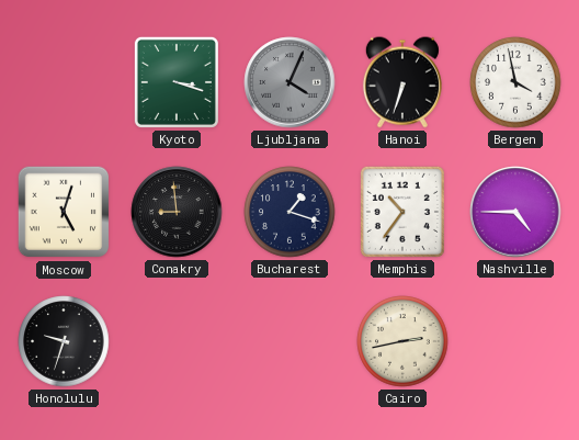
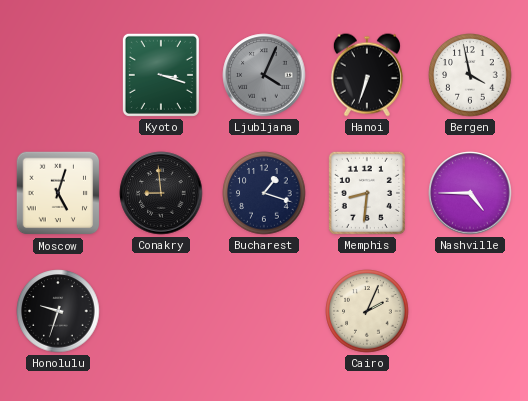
Memphis: 10:36 -> 8:31
Cairo: 2:43 -> 2:04
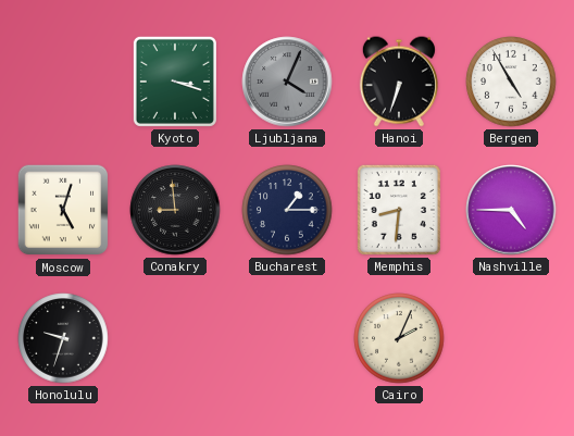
Bergen: 3:58 -> 4:55
Bucharest: 1:18 -> 1:15
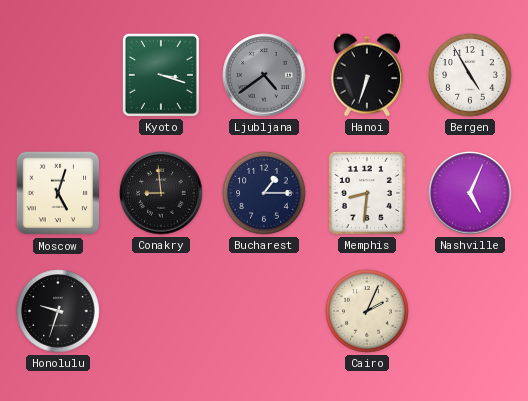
Ljubljana: 4:04 -> 4:39
Nashville: 4:45 -> 5:04
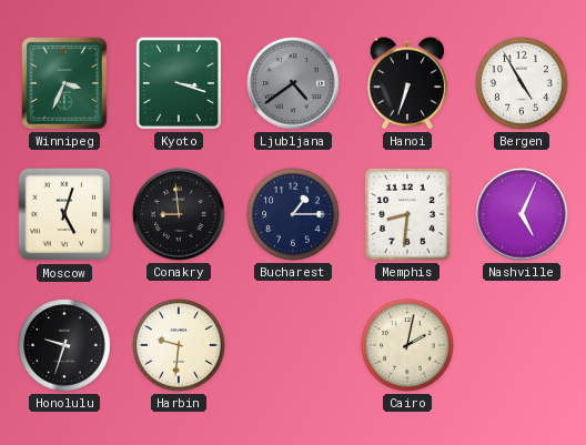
Winnipeg: none -> 3:34
Harbin: none -> 9:31
Cairo: 2:04 -> 2:02
